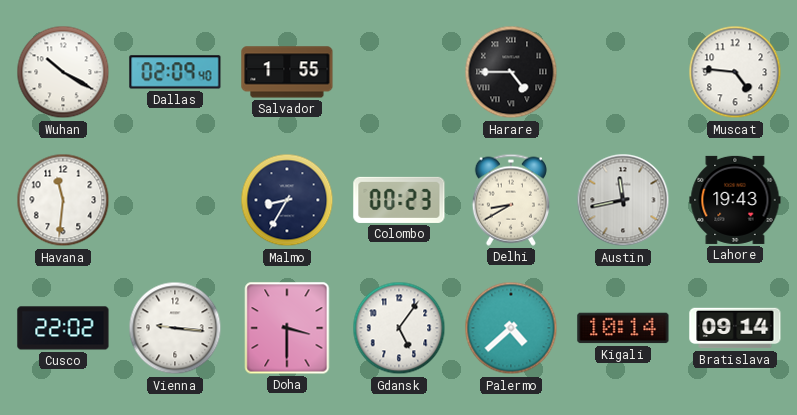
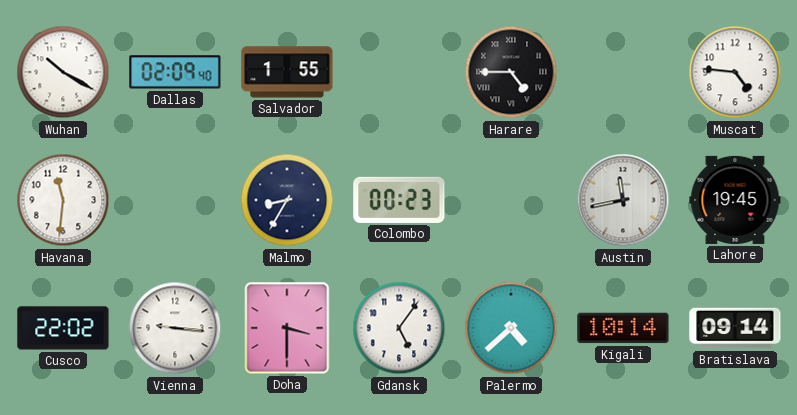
Delhi: 8:40 -> none
Lahore: 19:43 -> 19:45
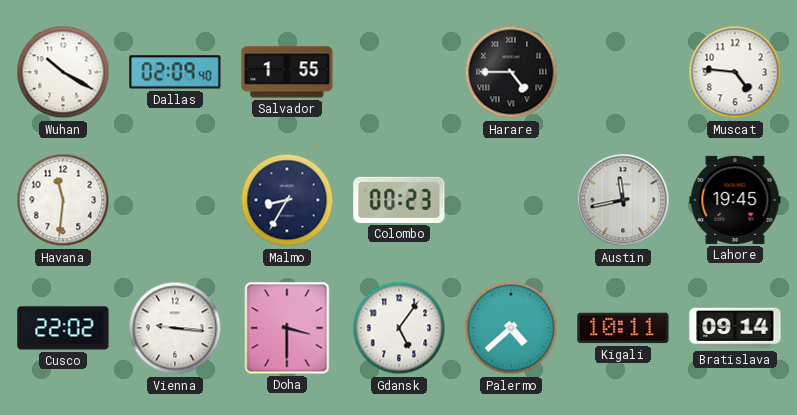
Kigali: 10:14 -> 10:11
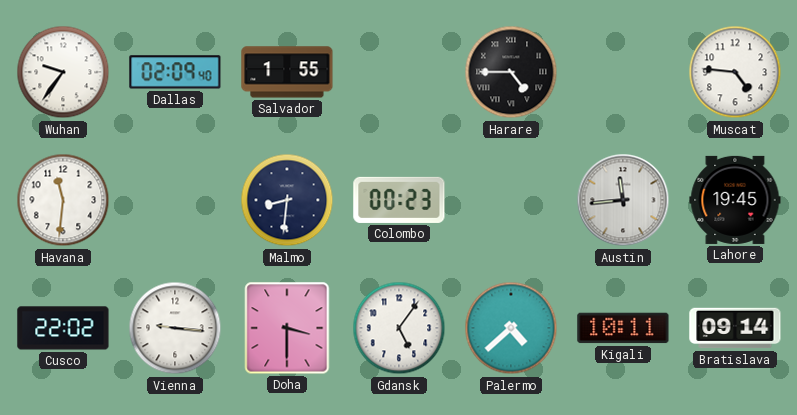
Wuhan: 10:20 -> 9:36
Malmo: 8:35 -> 8:31
Austin: 11:43 -> 11:44
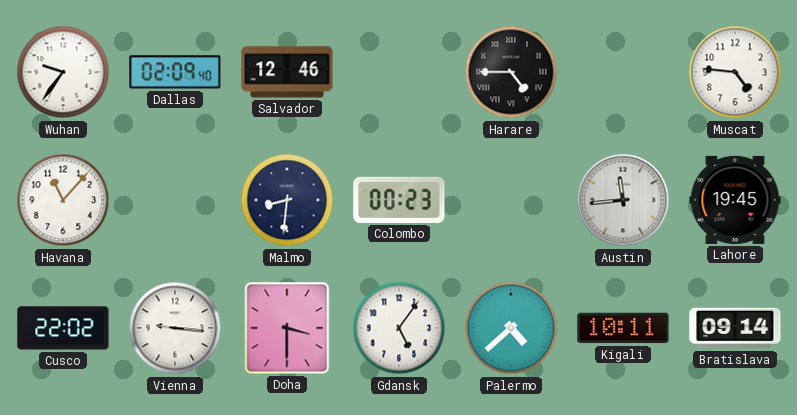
Salvador: 1:55 -> 12:46
Havana: 11:31 -> 11:07
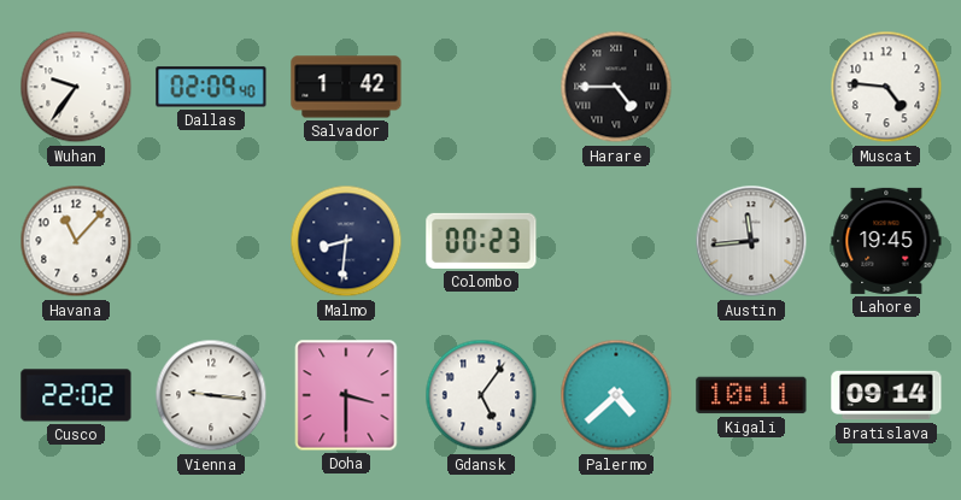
Salvador: 12:46 -> 1:42
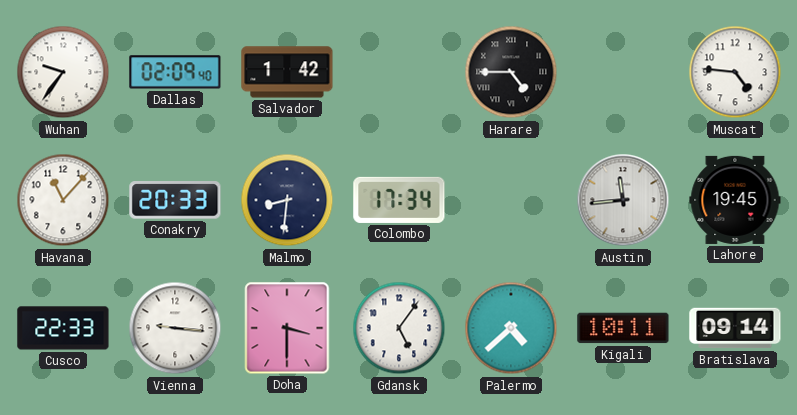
Conakry: none -> 20:33
Colombo: 00:23 -> 17:34
Cusco: 22:02 -> 22:33
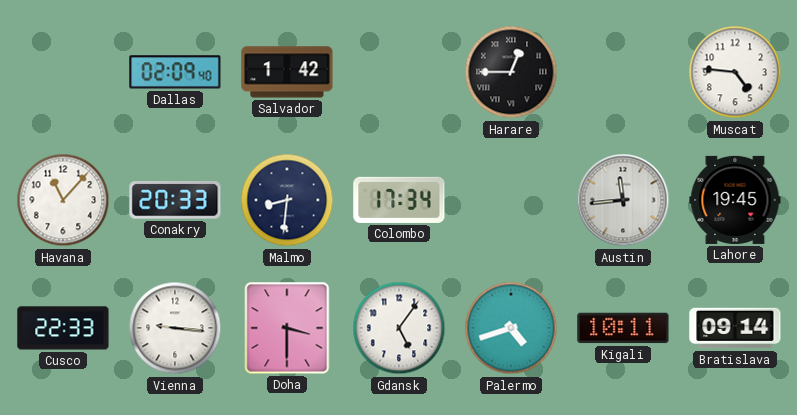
Wuhan: 9:36 -> none
Harare: 4:45 -> 12:45
Palermo: 4:38 -> 4:42
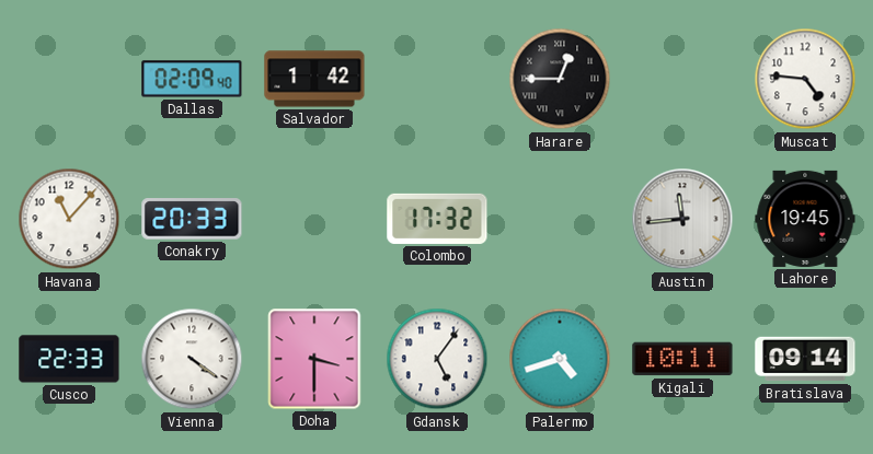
Malmo: 8:31 -> none
Colombo: 17:34 -> 17:32
Vienna: 9:16 -> 4:21
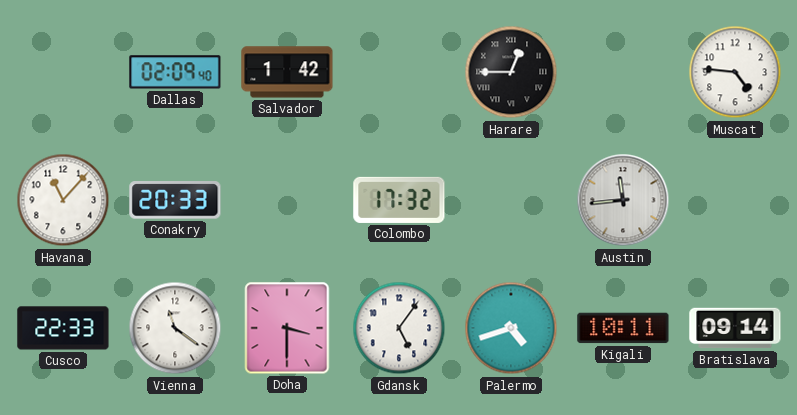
Lahore: 19:45 -> none
Vienna: 4:21 -> 11:21
